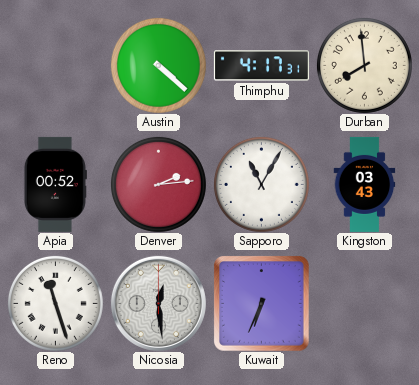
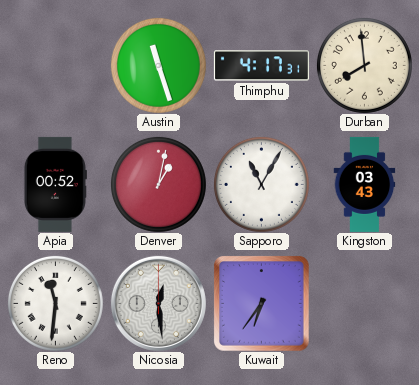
Austin: 4:22 -> 11:27
Denver: 2:14 -> 1:02
Reno: 11:27 -> 11:31
Kuwait: 6:34 -> 6:36
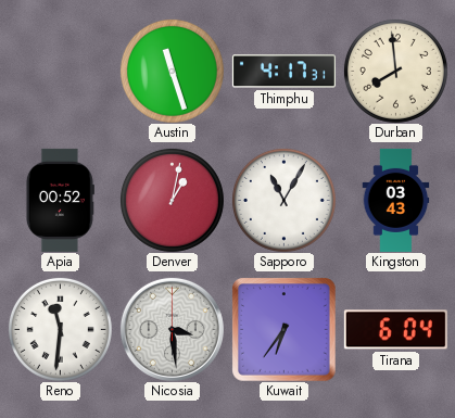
Nicosia: 12:29 -> 3:29
Tirana: none -> 6:04
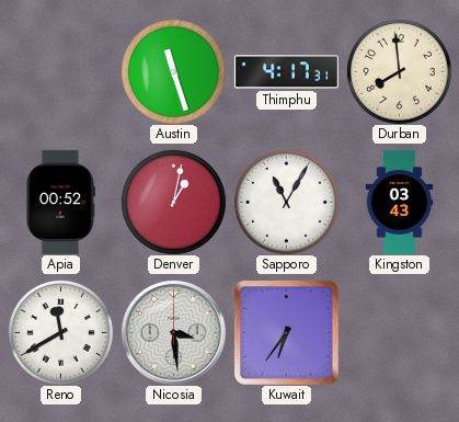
Reno: 11:31 -> 11:40
Tirana: 6:04 -> none
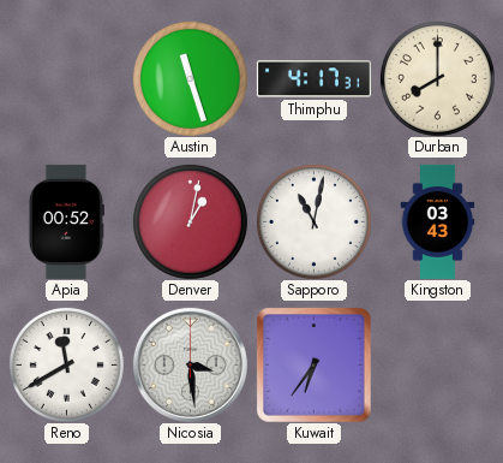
Durban: 7:59 -> 8:00
Sapporo: 11:05 -> 11:02
